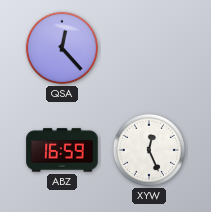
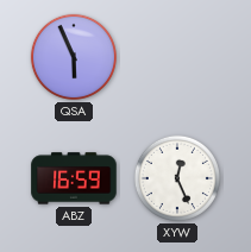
QSA: 12:23 -> 5:56
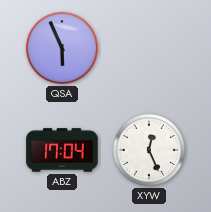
ABZ: 16:59 -> 17:04
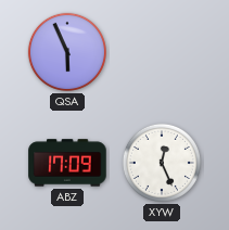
ABZ: 17:04 -> 17:09
